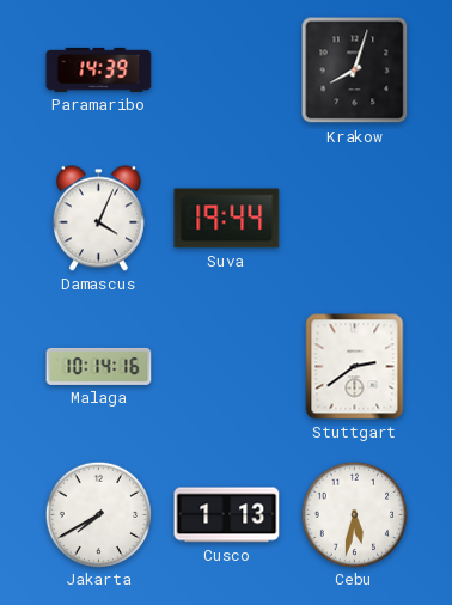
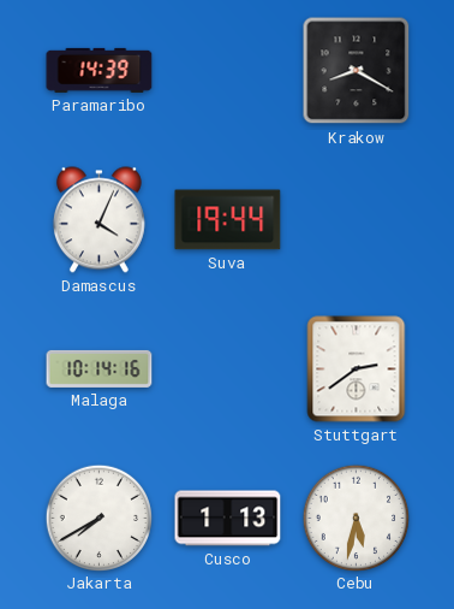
Krakow: 8:03 -> 8:20
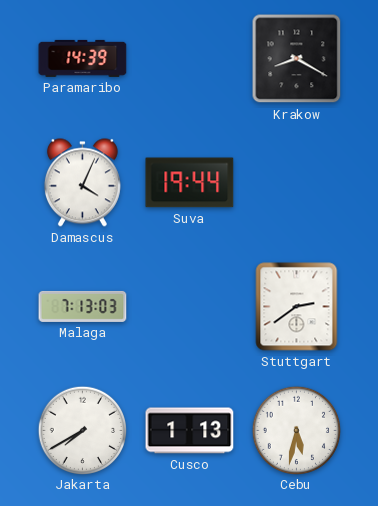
Malaga: 10:14 -> 7:13
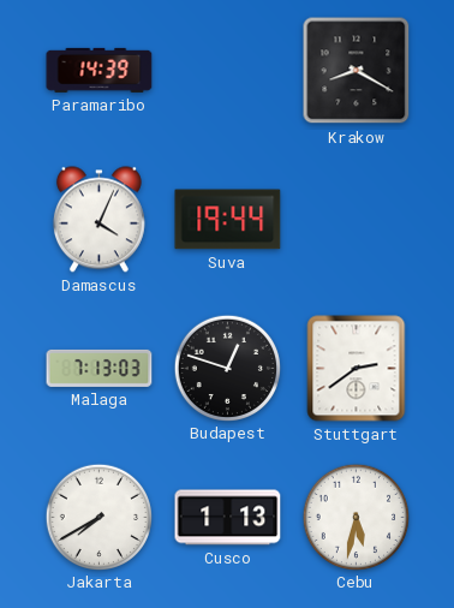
Budapest: none -> 12:48
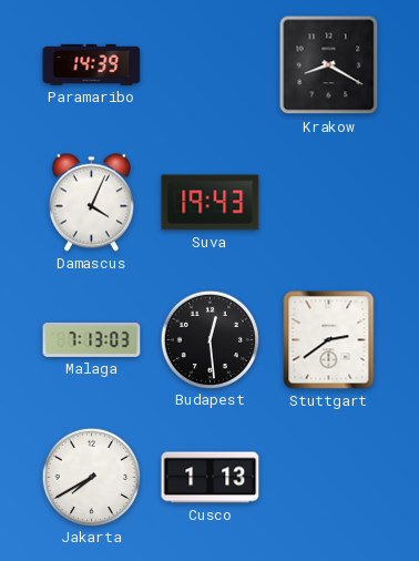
Suva: 19:44 -> 19:43
Budapest: 12:48 -> 12:29
Cebu: 5:32 -> none
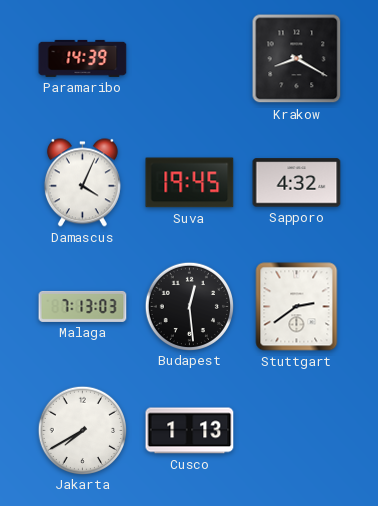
Suva: 19:43 -> 19:45
Sapporo: none -> 4:32
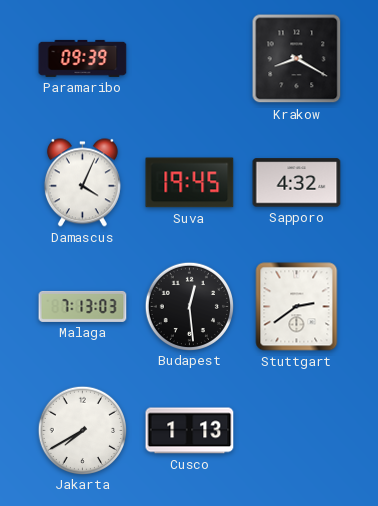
Paramaribo: 14:39 -> 09:39
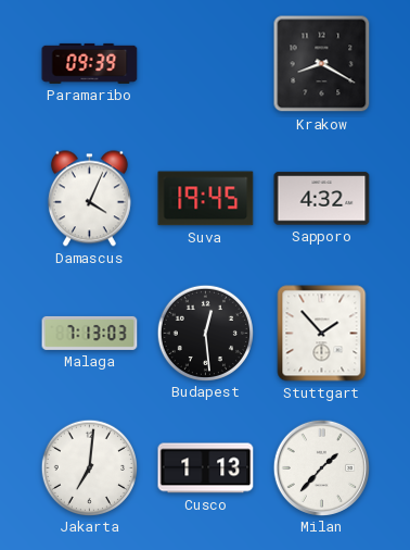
Stuttgart: 2:39 -> 1:53
Jakarta: 7:40 -> 7:01
Milan: none -> 1:37
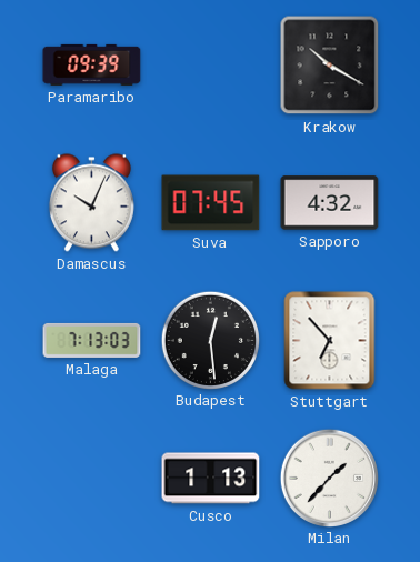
Krakow: 8:20 -> 10:20
Damascus: 4:04 -> 10:04
Suva: 19:45 -> 07:45
Stuttgart: 1:53 -> 6:53
Jakarta: 7:01 -> none
